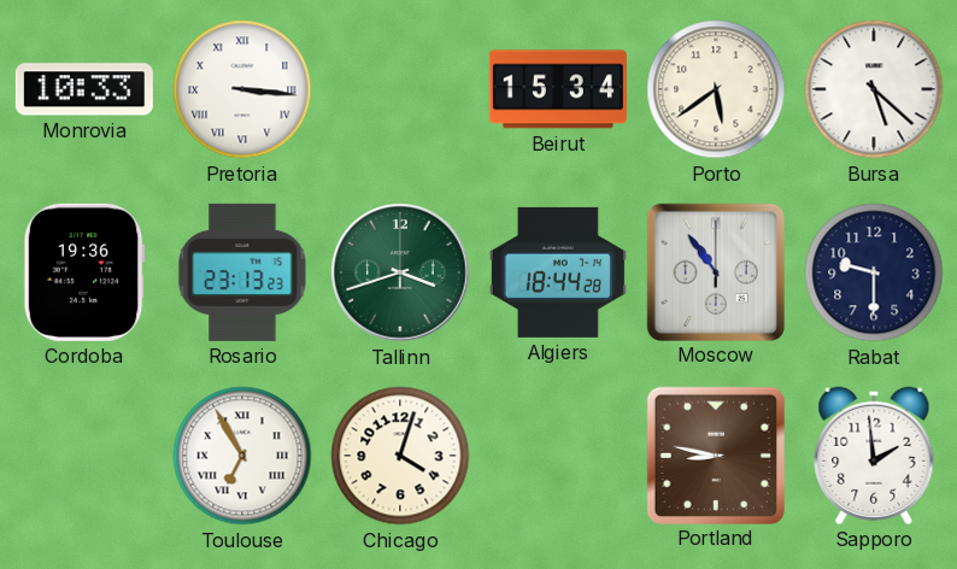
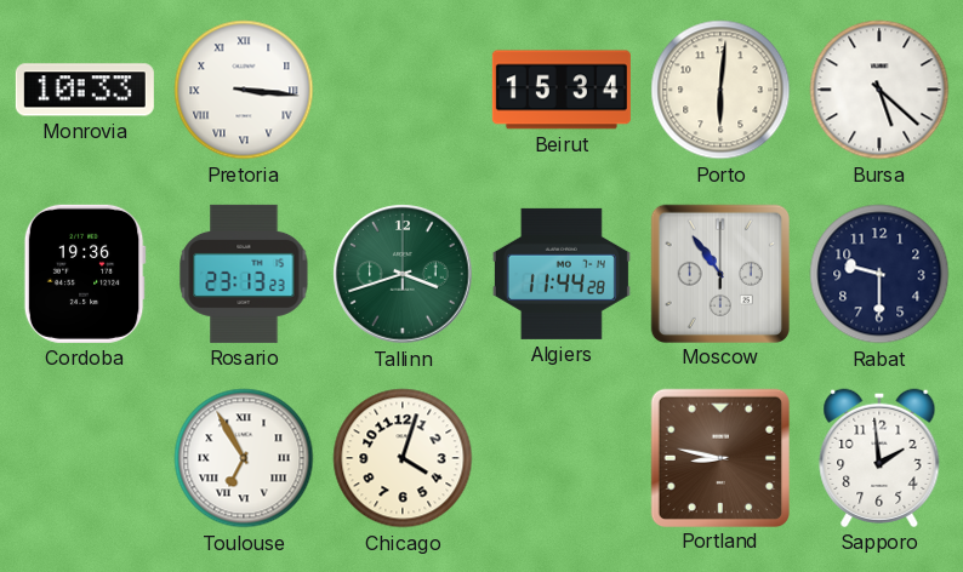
Porto: 5:39 -> 6:01
Algiers: 18:44 -> 11:44
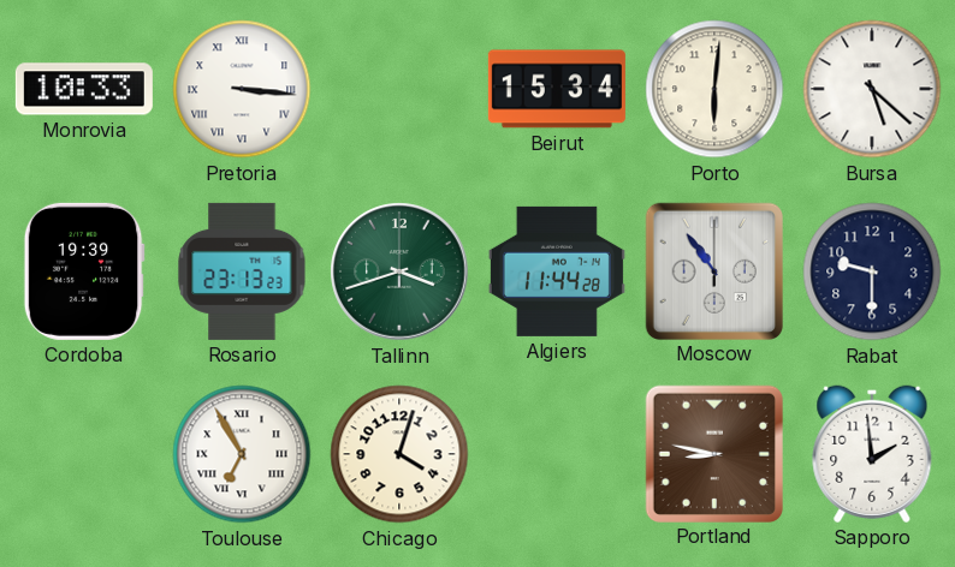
Cordoba: 19:36 -> 19:39
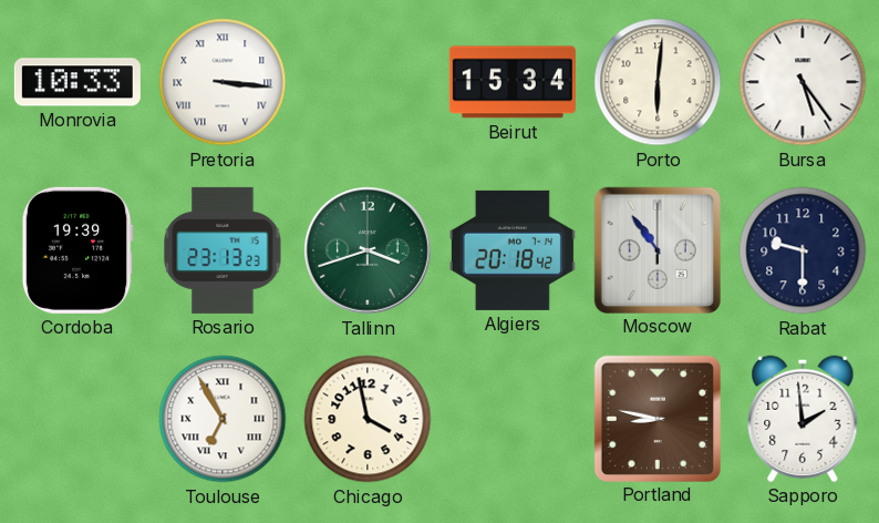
Bursa: 5:22 -> 5:24
Algiers: 11:44 -> 20:18
Chicago: 4:03 -> 3:58
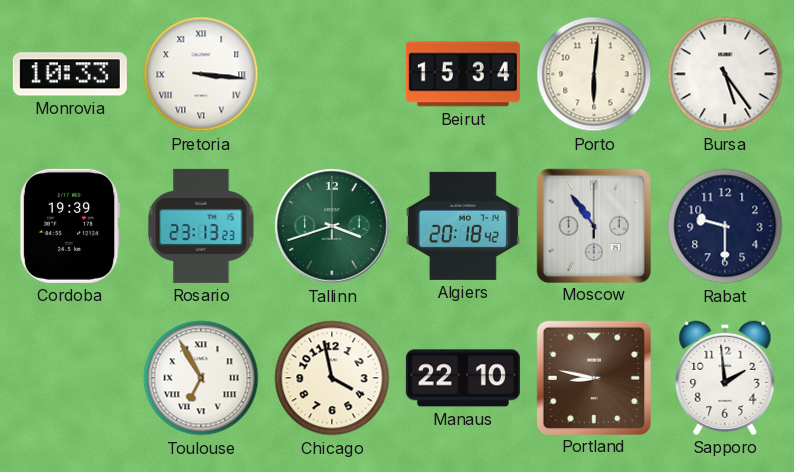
Manaus: none -> 22:10
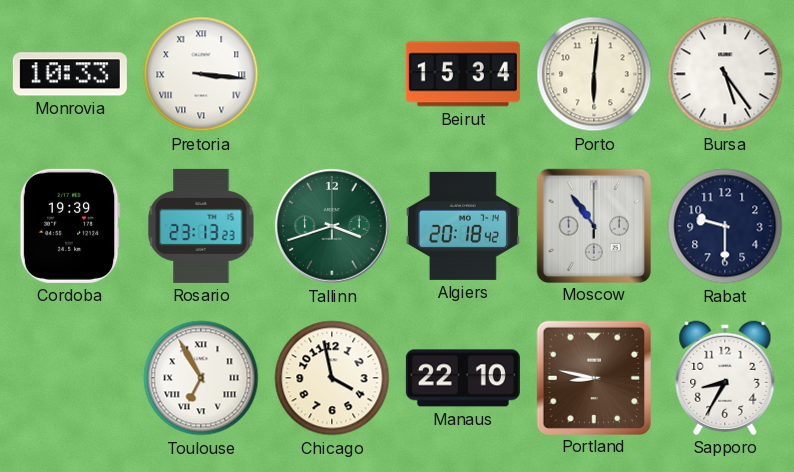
Sapporo: 1:59 -> 8:35
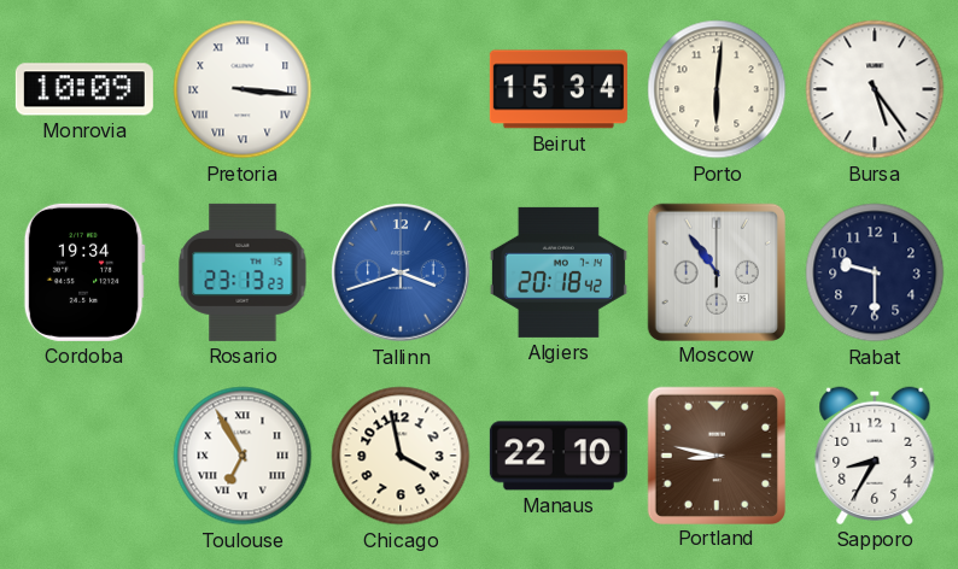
Monrovia: 10:33 -> 10:09
Cordoba: 19:39 -> 19:34
Tallinn dial: green -> blue
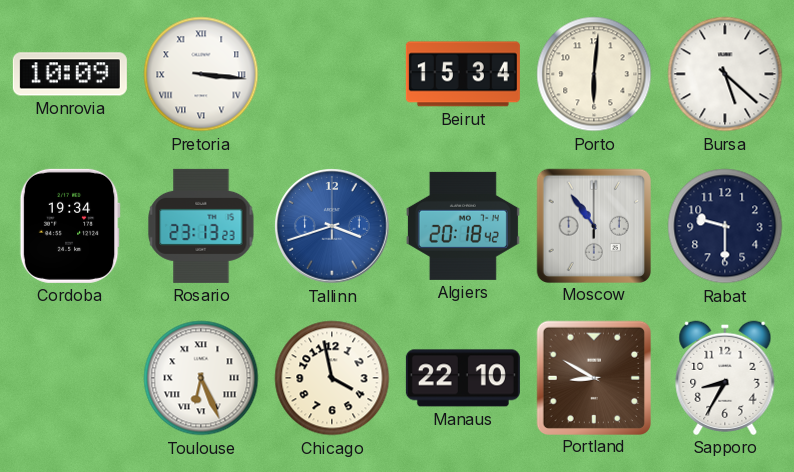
Bursa: 5:24 -> 5:22
Toulouse: 6:55 -> 6:26
Portland: 8:47 -> 8:50
